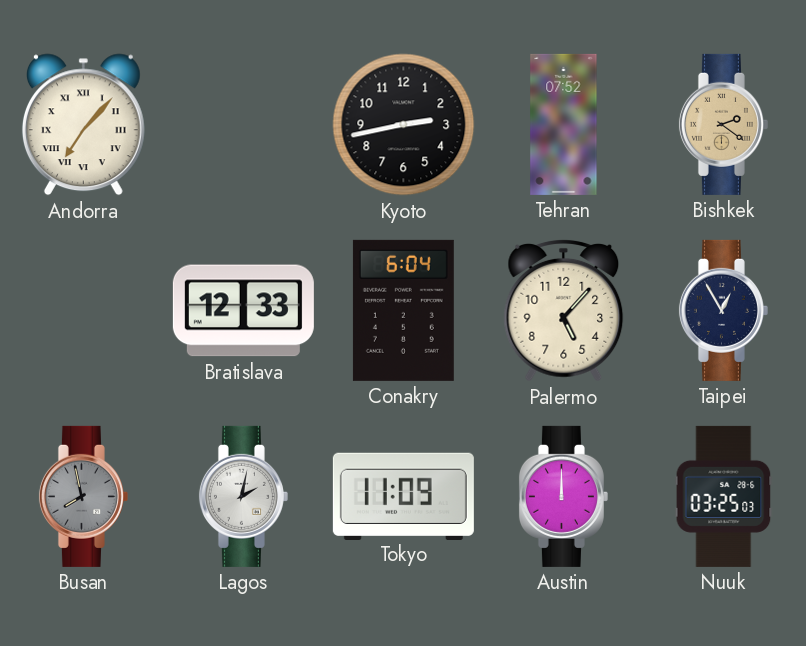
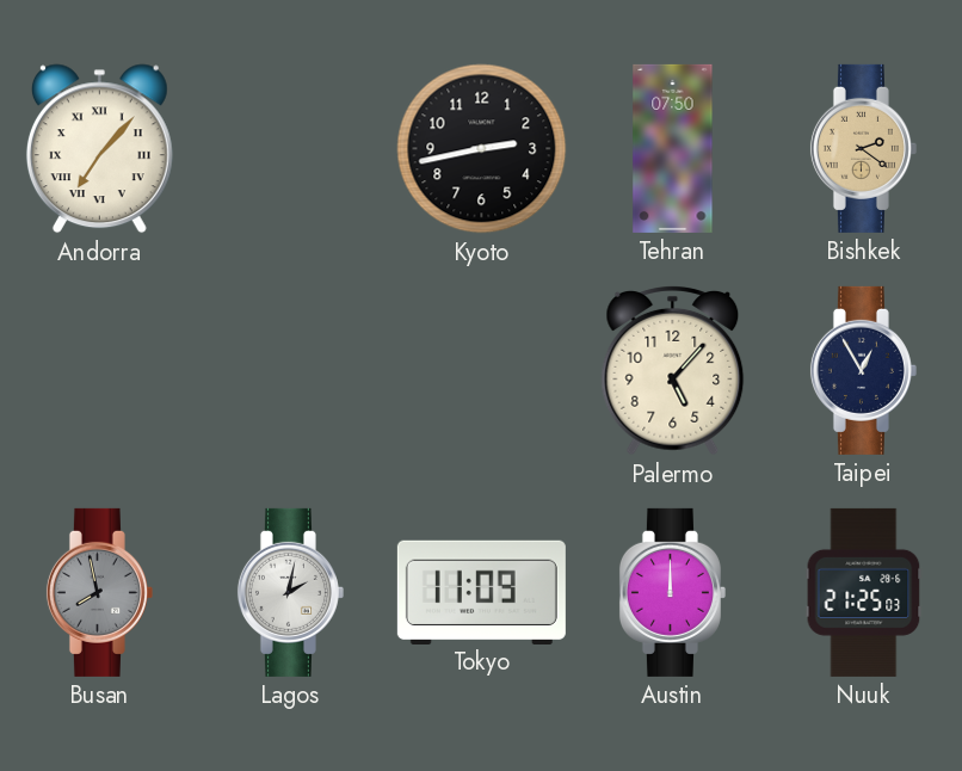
Tehran: 07:52 -> 07:50
Bratislava: 12:33 -> none
Conakry: 6:04 -> none
Nuuk: 03:25 -> 21:25
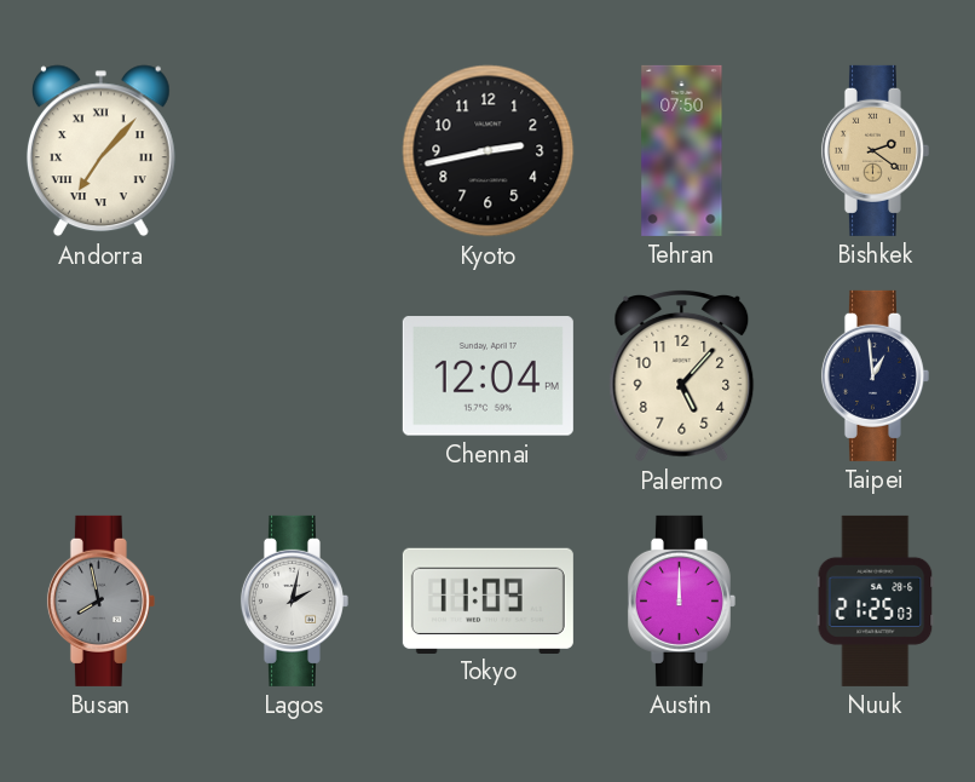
Chennai: none -> 12:04
Taipei: 12:55 -> 12:59
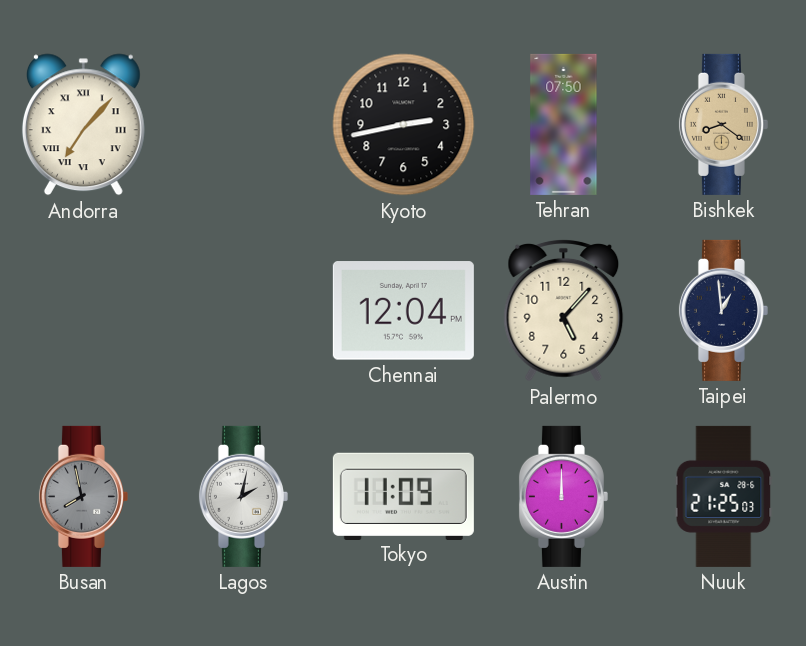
Bishkek: 2:21 -> 8:21
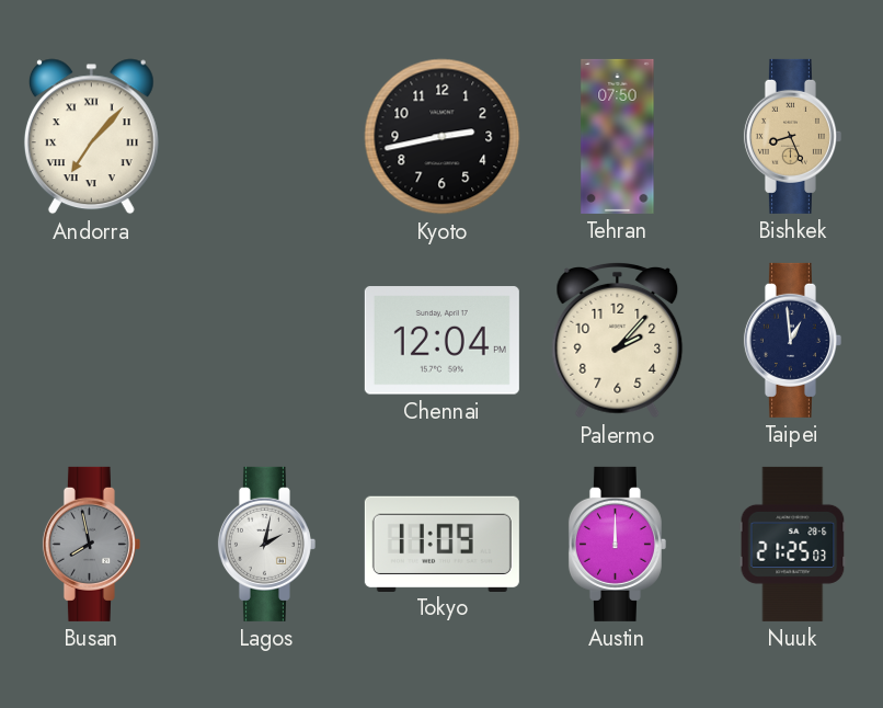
Bishkek: 8:21 -> 8:26
Palermo: 5:07 -> 2:07
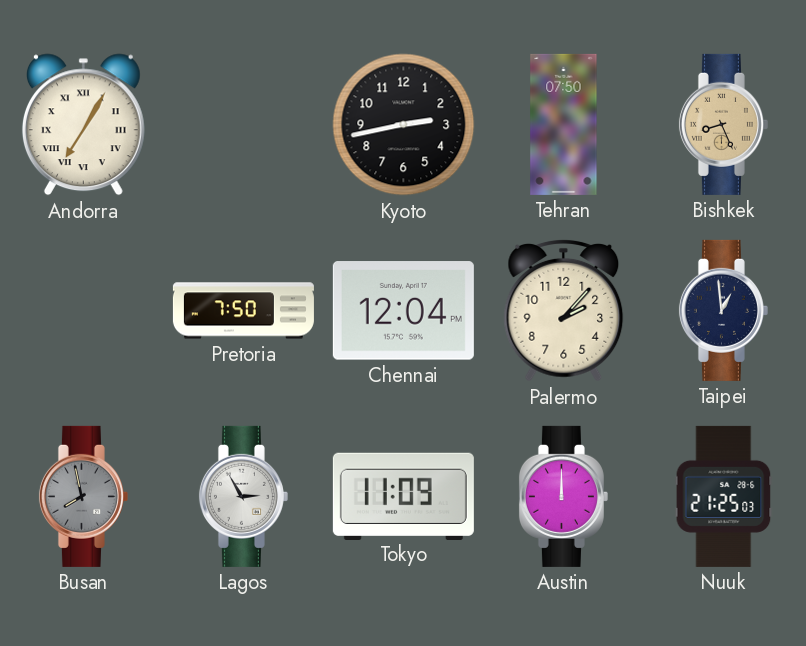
Andorra: 7:07 -> 7:05
Pretoria: none -> 7:50
Lagos: 2:02 -> 2:55
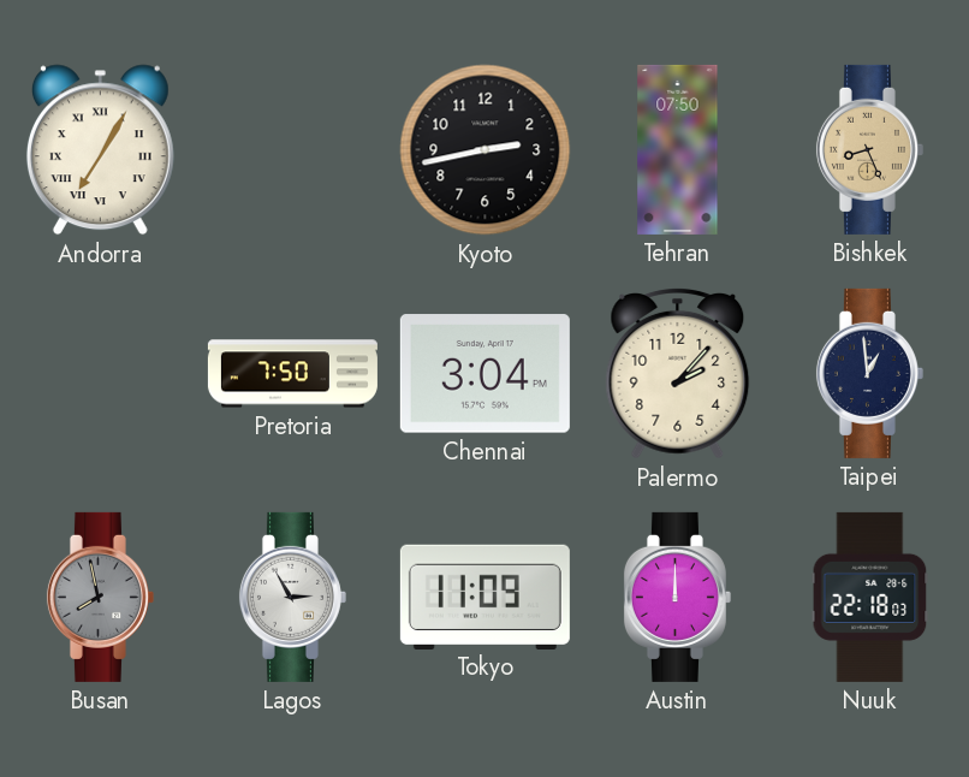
Chennai: 12:04 -> 3:04
Nuuk: 21:25 -> 22:18
